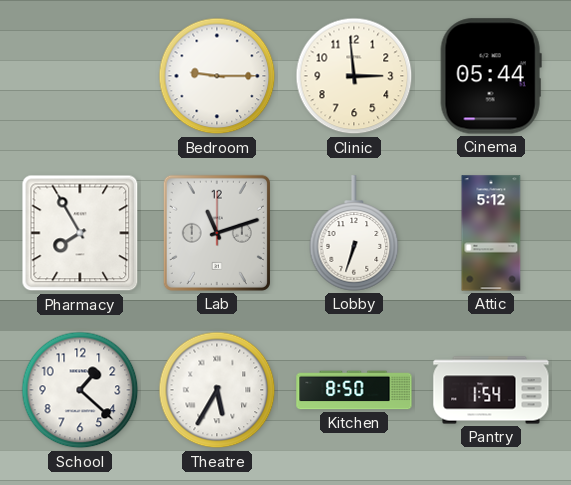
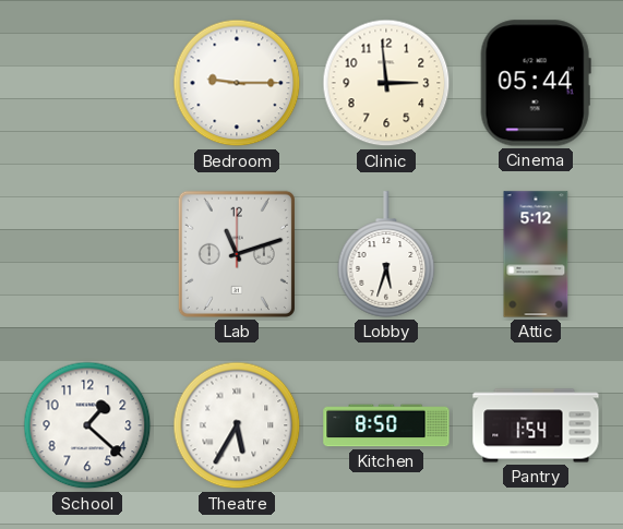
Pharmacy: 7:55 -> none
Lobby: 6:33 -> 5:33
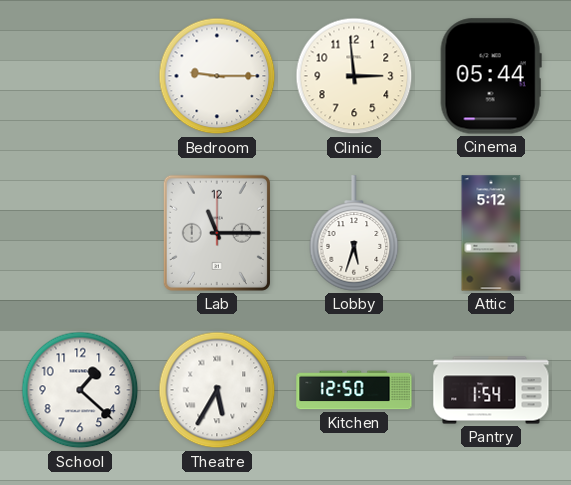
Lab: 11:12 -> 11:15
Kitchen: 8:50 -> 12:50
